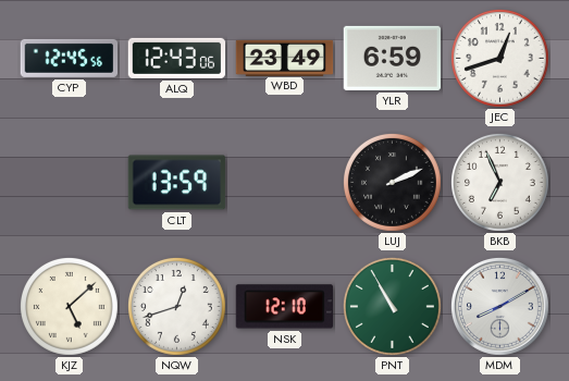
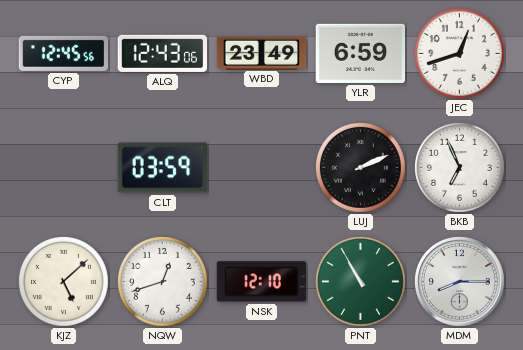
CLT: 13:59 -> 03:59
MDM: 8:10 -> 8:15
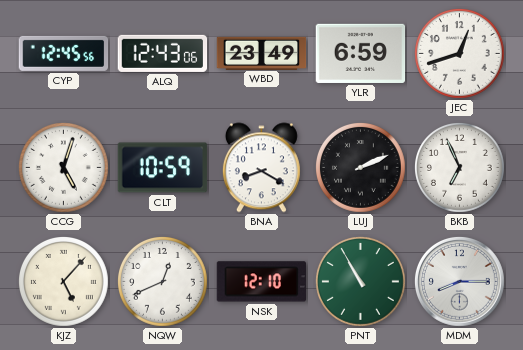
CCG: none -> 5:03
CLT: 03:59 -> 10:59
BNA: none -> 8:20
KJZ: 5:08 -> 5:07
NQW: 12:42 -> 12:41
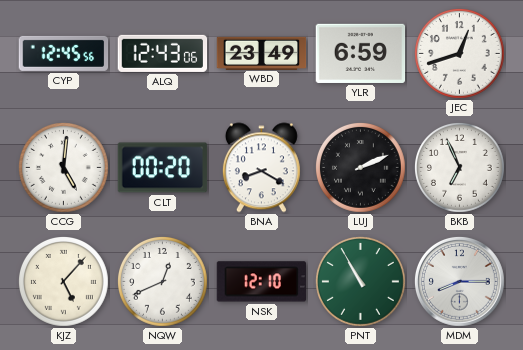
CCG: 5:03 -> 5:01
CLT: 10:59 -> 00:20
